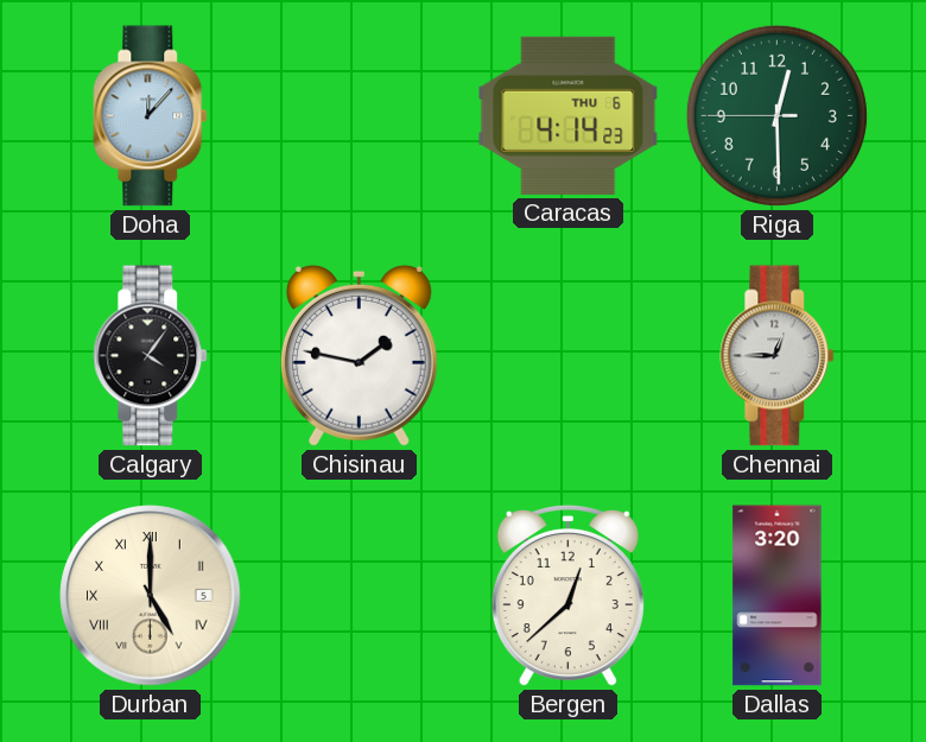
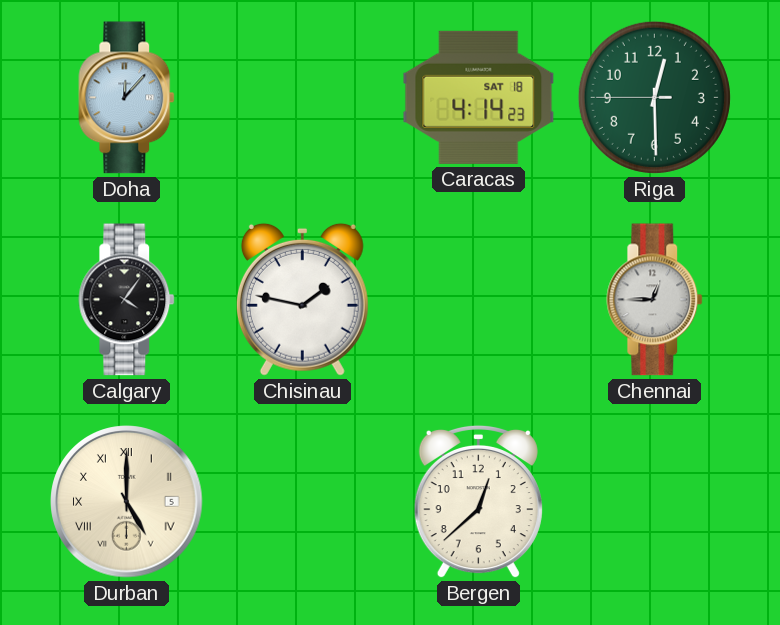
Caracas date: THU 6 -> SAT 18
Dallas: 3:20 -> none
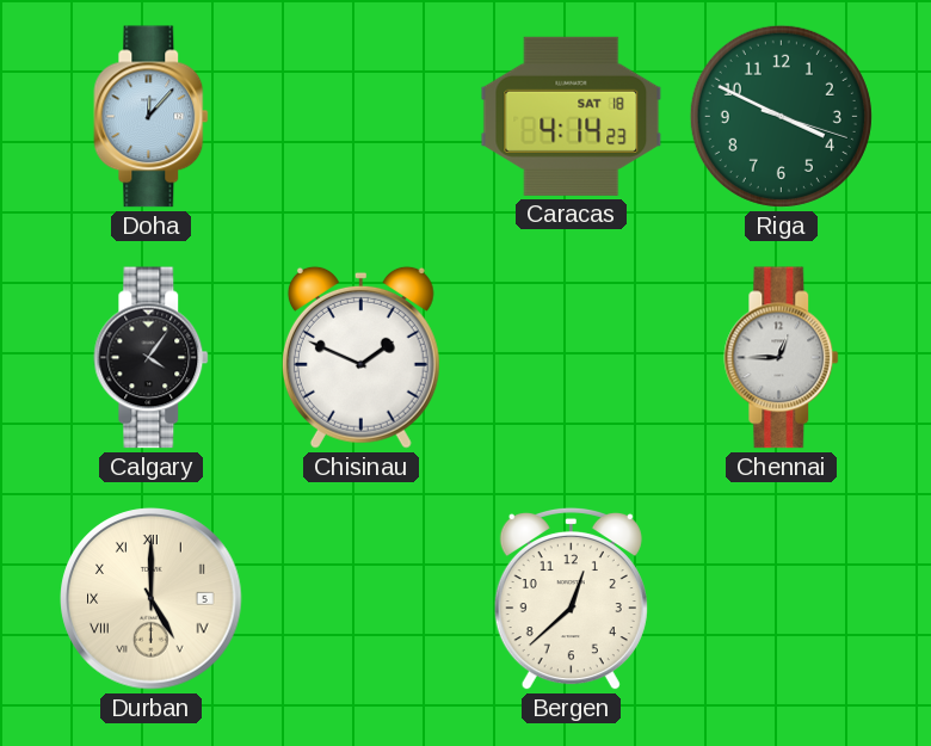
Riga: 12:29 -> 3:49
Chisinau: 1:47 -> 1:49
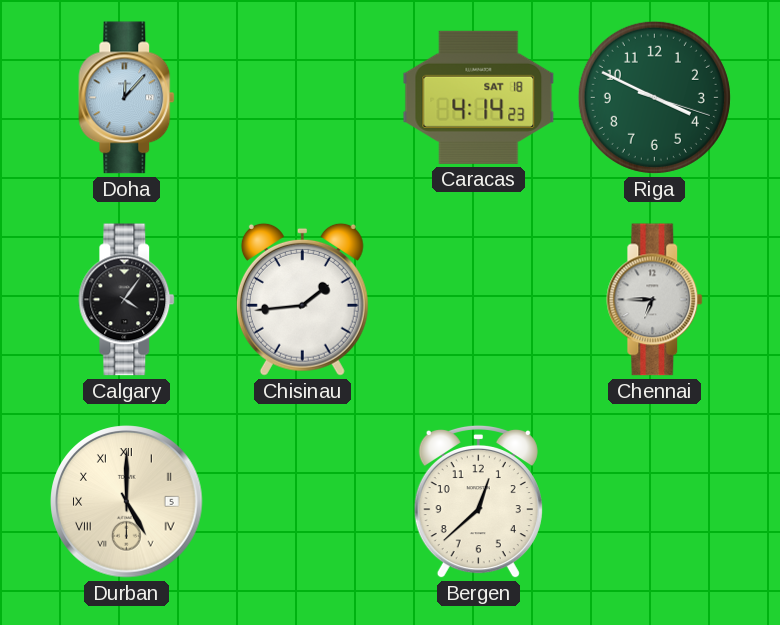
Chisinau: 1:49 -> 1:44
Chennai: 12:45 -> 6:45
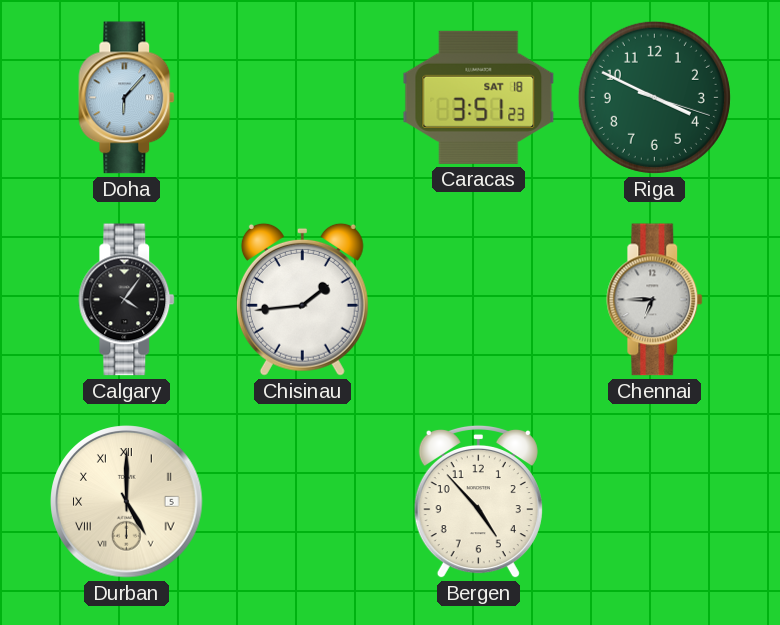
Doha: 12:07 -> 6:07
Caracas: 4:14 -> 3:51
Bergen: 12:38 -> 4:53
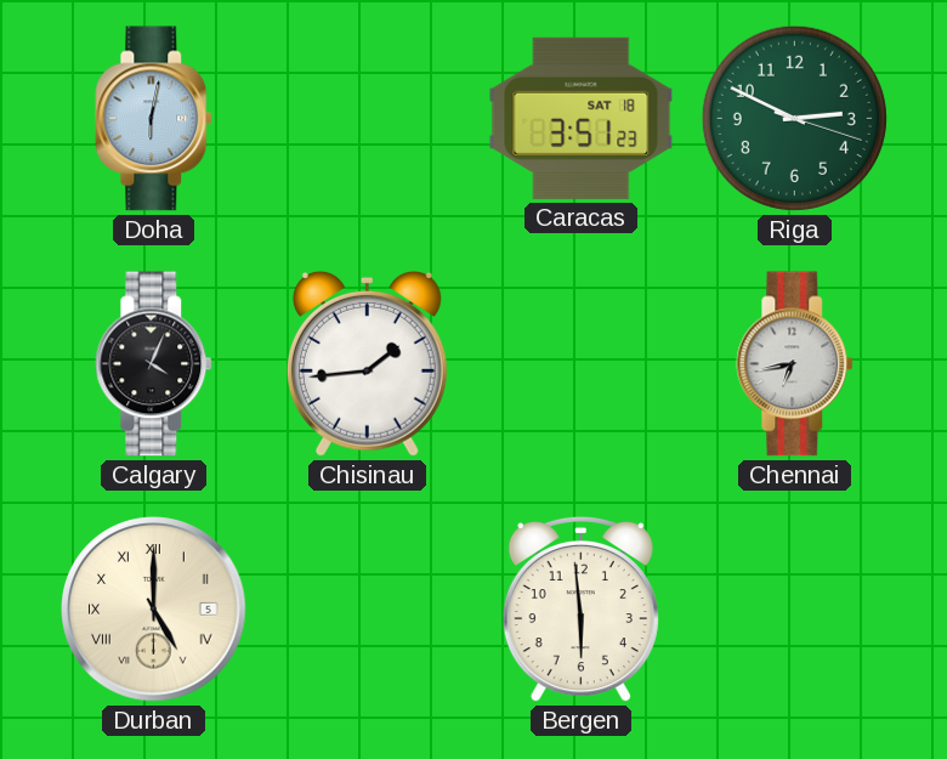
Doha: 6:07 -> 6:02
Riga: 3:49 -> 2:49
Calgary: 4:06 -> 4:04
Chennai: 6:45 -> 6:43
Bergen: 4:53 -> 5:59
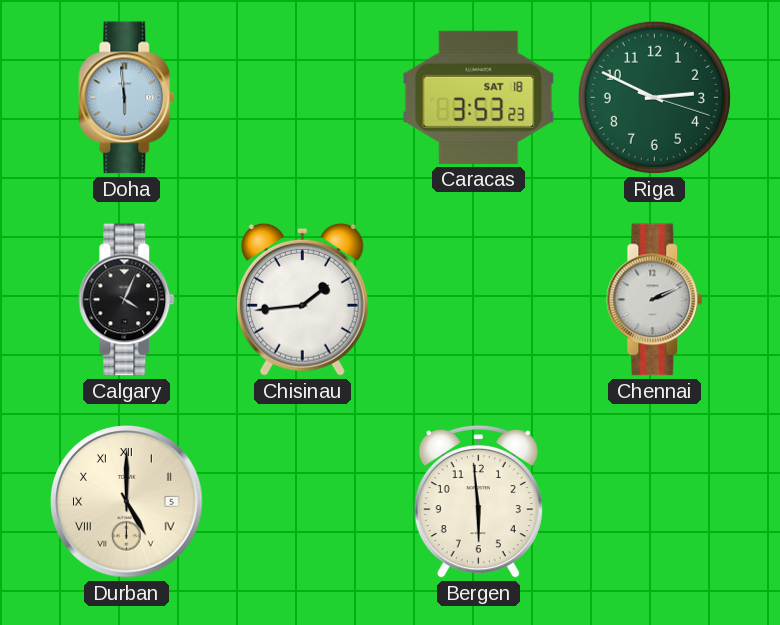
Doha: 6:02 -> 5:59
Caracas: 3:51 -> 3:53
Chennai: 6:43 -> 2:11
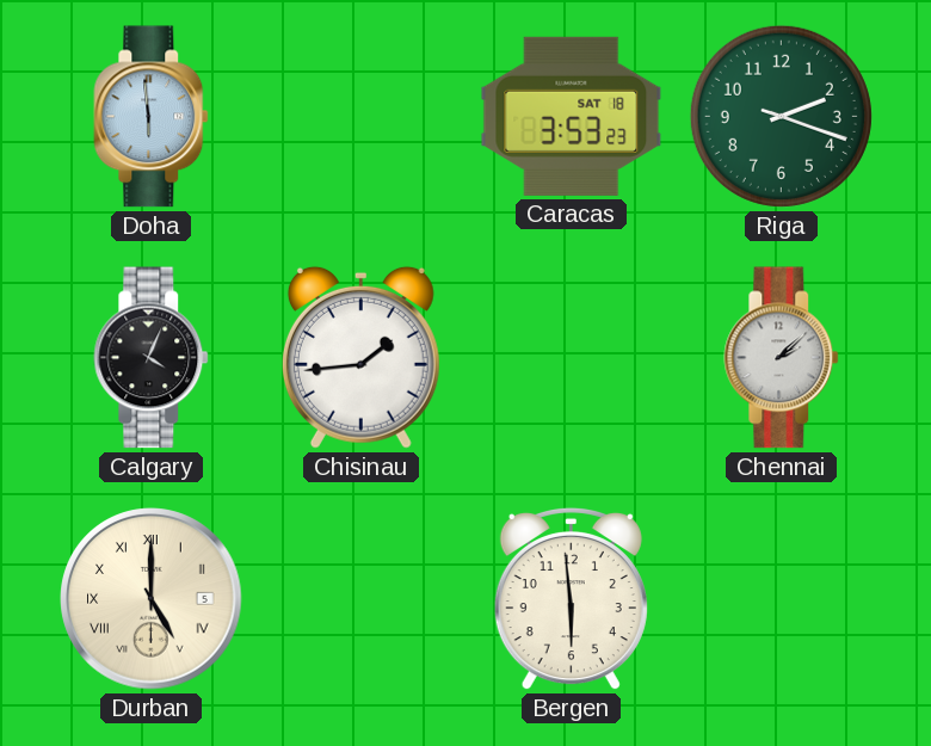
Riga: 2:49 -> 2:18
Chennai: 2:11 -> 2:08
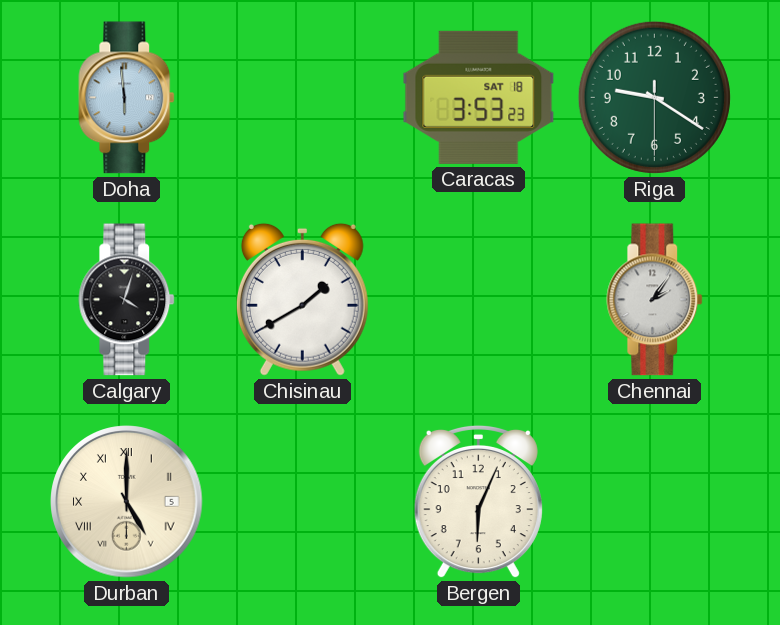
Riga: 2:18 -> 9:20
Calgary: 4:04 -> 4:03
Chisinau: 1:44 -> 1:40
Chennai: 2:08 -> 2:06
Bergen: 5:59 -> 6:04
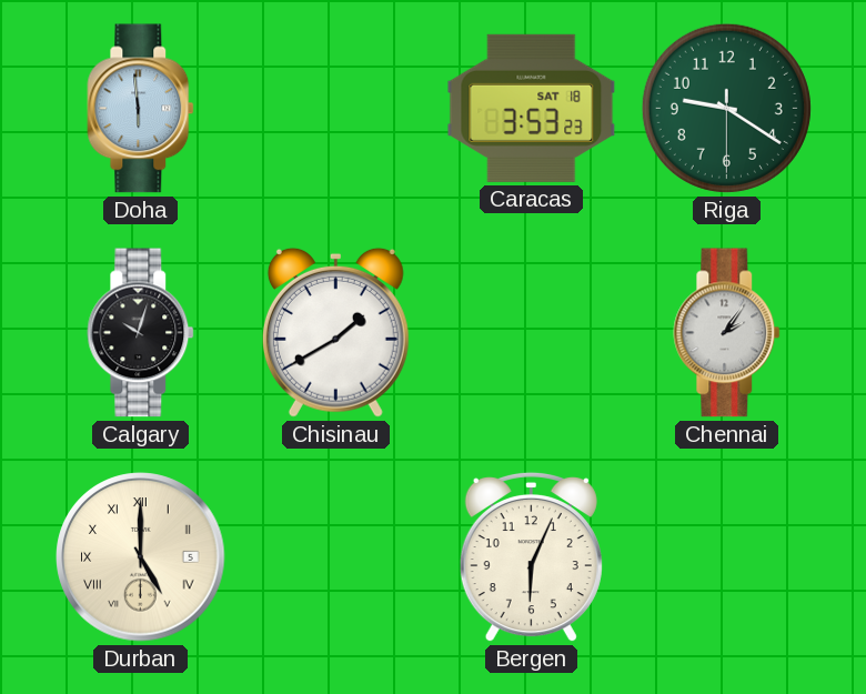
Calgary: 4:03 -> 10:03
